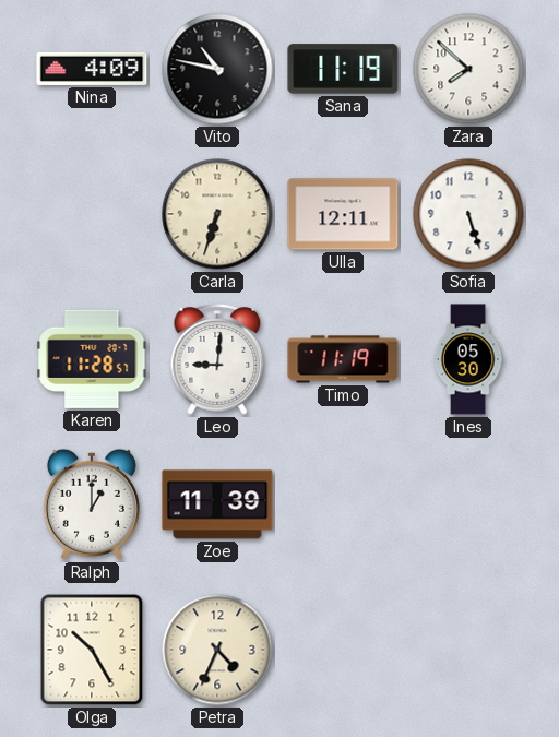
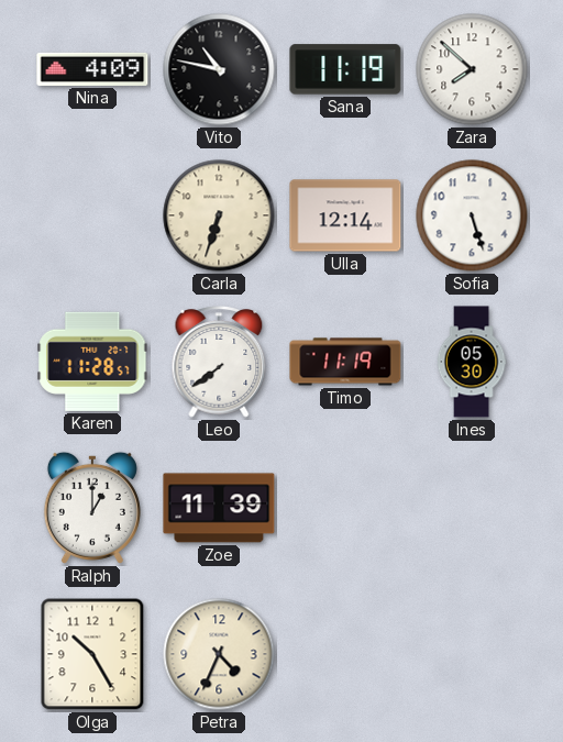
Ulla: 12:11 -> 12:14
Leo: 9:01 -> 7:39
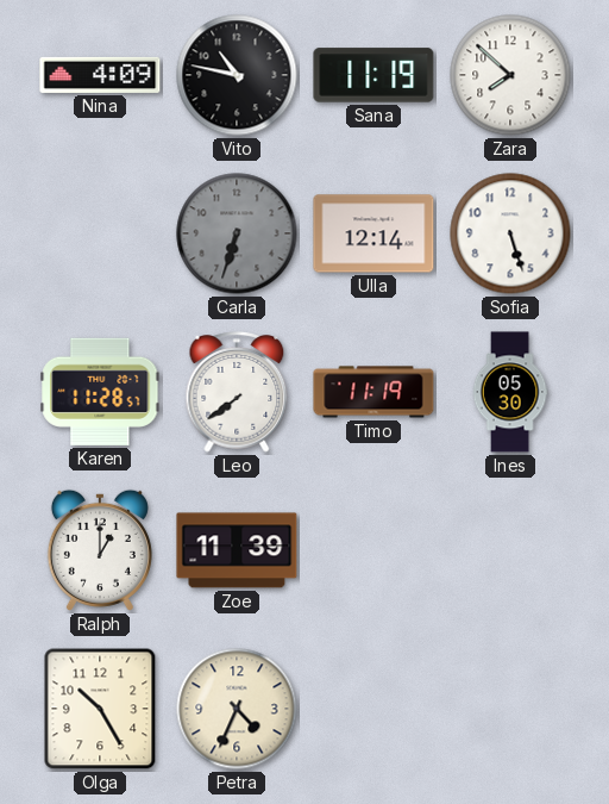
Carla dial: cream -> grey
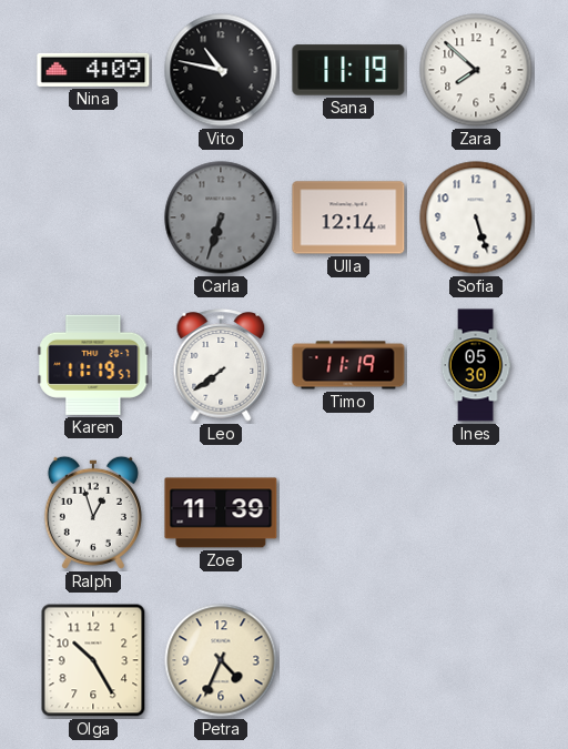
Karen: 11:28 -> 11:19
Ralph: 1:00 -> 12:57
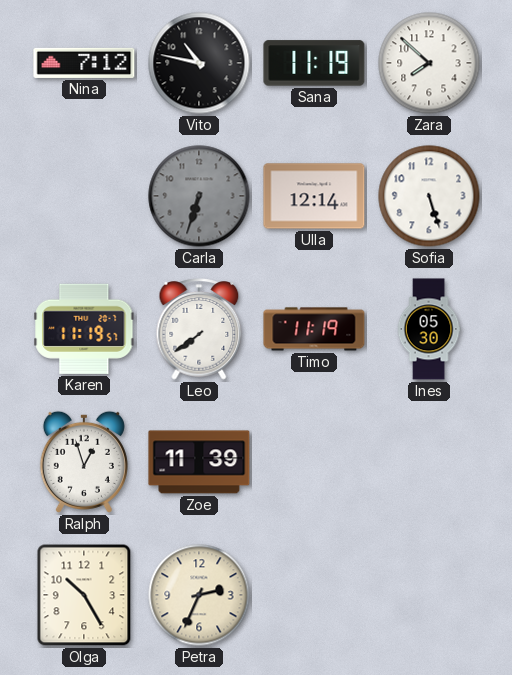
Nina: 4:09 -> 7:12
Petra: 4:34 -> 2:34
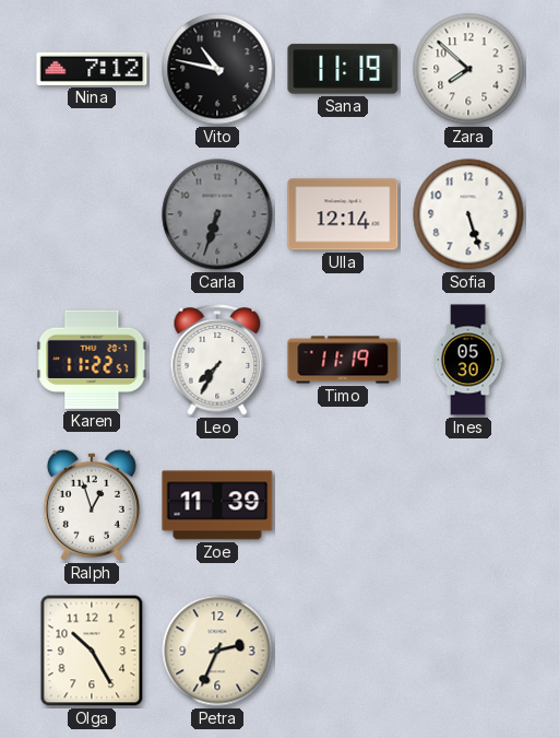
Karen: 11:19 -> 11:22
Leo: 7:39 -> 7:35
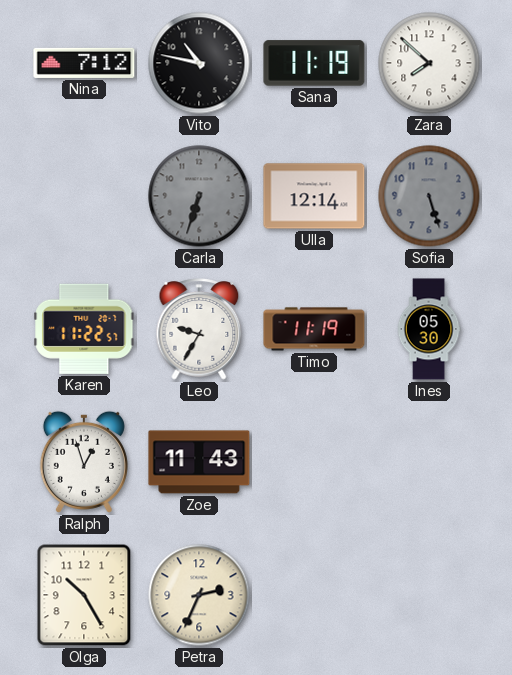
Sofia dial: white -> grey
Leo: 7:35 -> 9:35
Zoe: 11:39 -> 11:43
